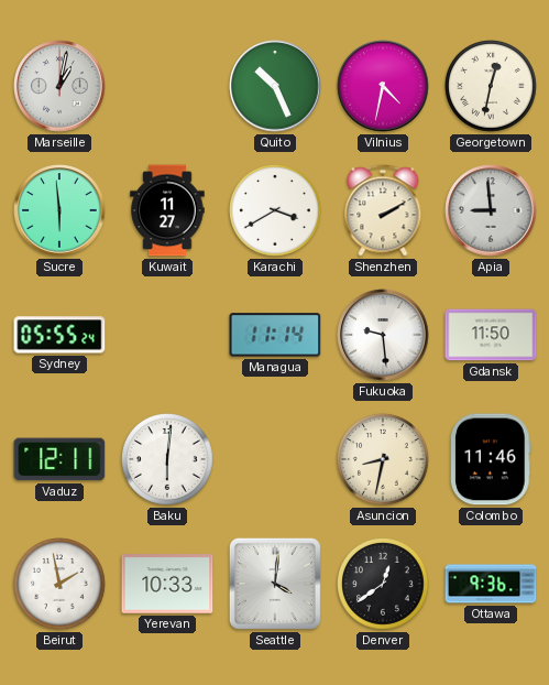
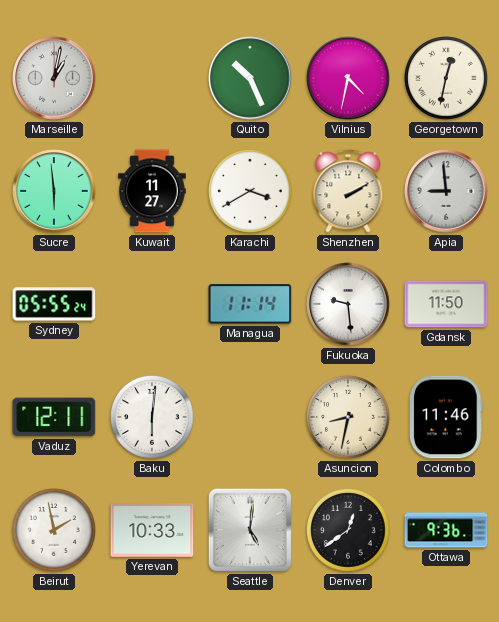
Seattle: 4:01 -> 5:01
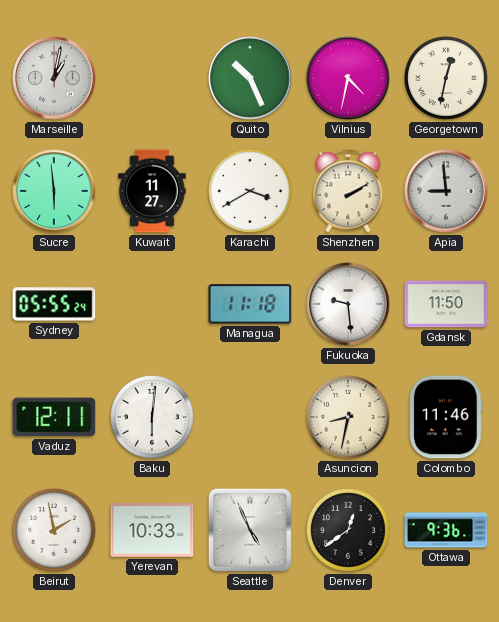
Managua: 11:14 -> 11:18
Seattle: 5:01 -> 4:56
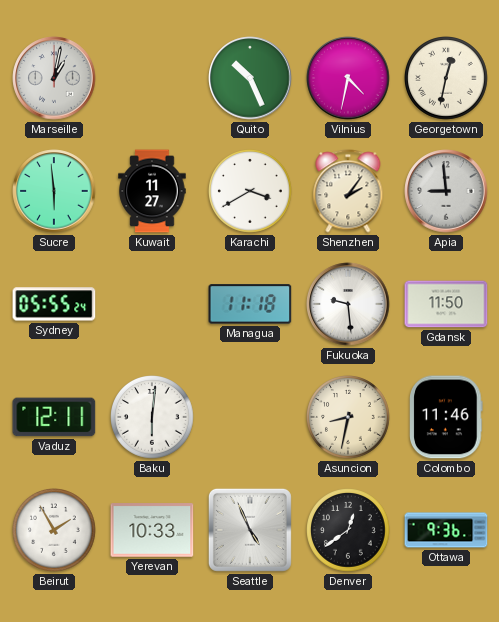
Shenzhen: 2:10 -> 2:06
Beirut: 1:58 -> 1:55
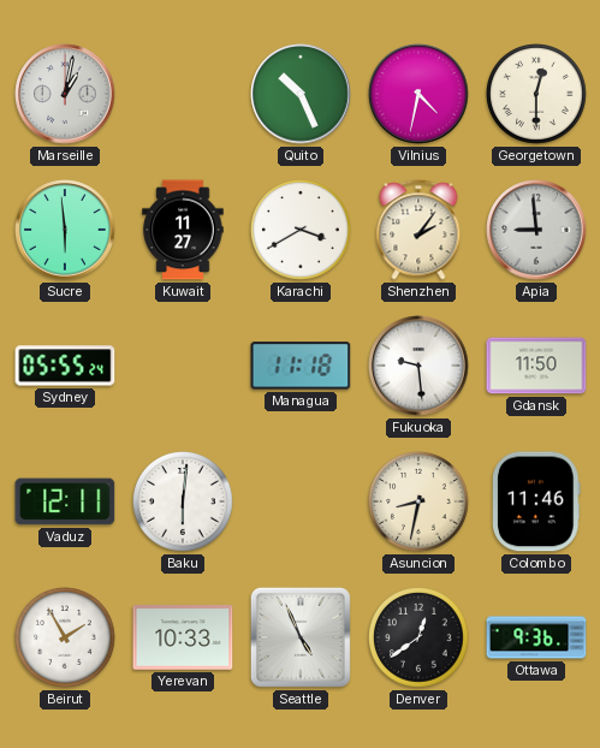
Georgetown: 12:32 -> 12:30
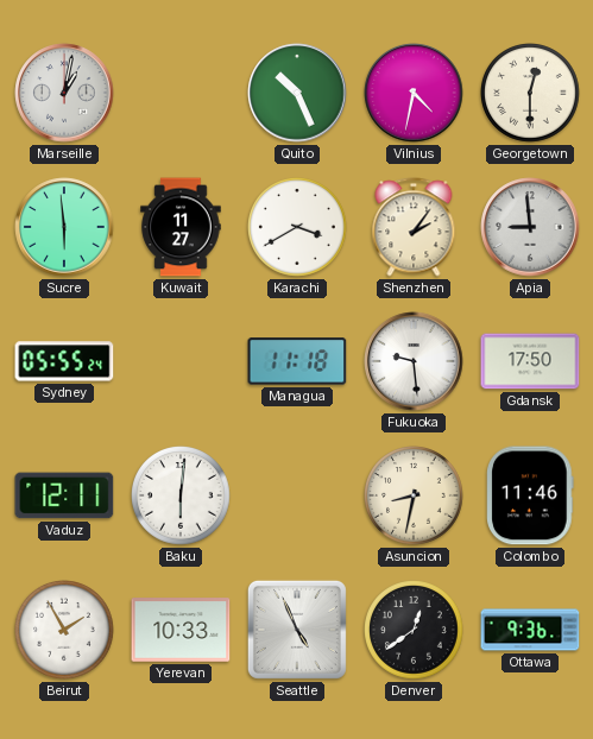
Gdansk: 11:50 -> 17:50
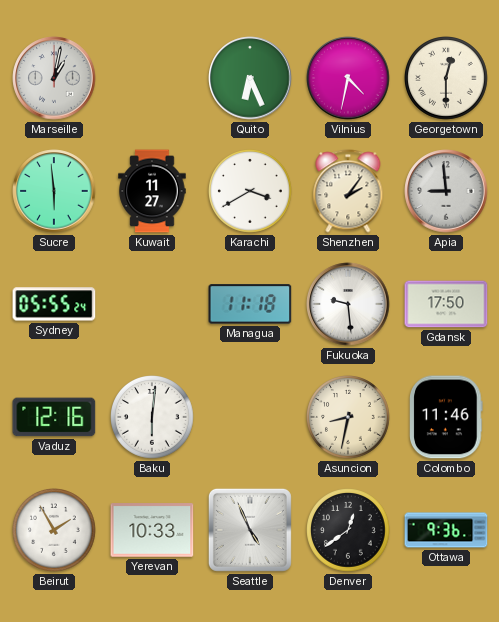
Quito: 10:26 -> 6:26
Vaduz: 12:11 -> 12:16
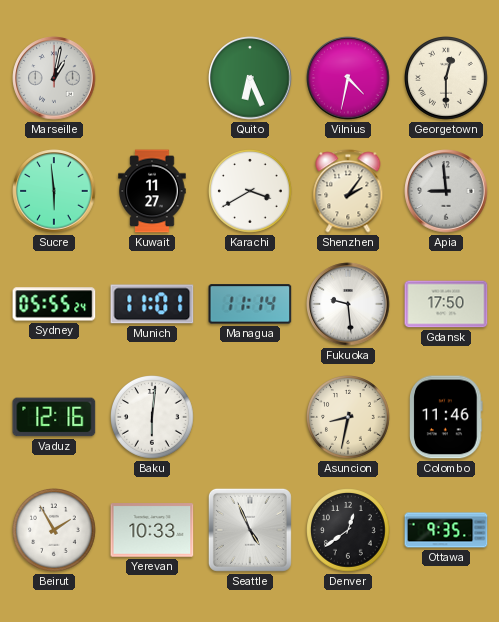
Munich: none -> 11:01
Managua: 11:18 -> 11:14
Ottawa: 9:36 -> 9:35
